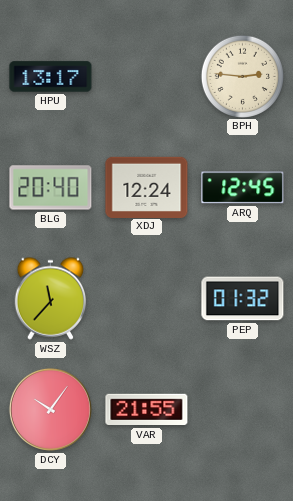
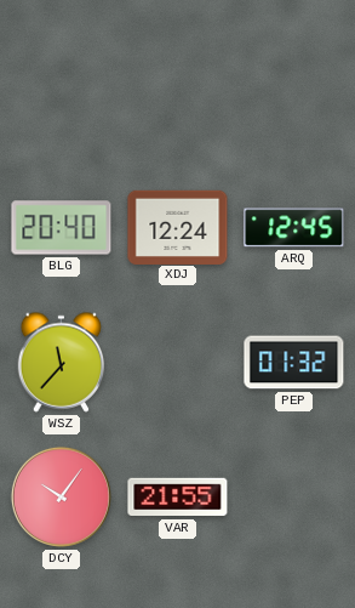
HPU: 13:17 -> none
BPH: 2:46 -> none
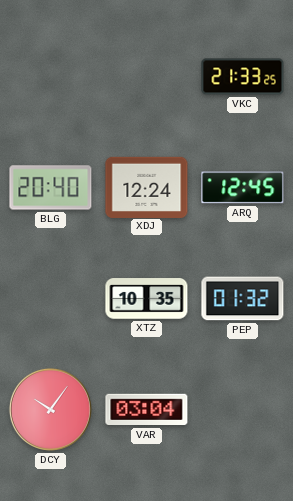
VKC: none -> 21:33
WSZ: 11:37 -> none
XTZ: none -> 10:35
VAR: 21:55 -> 03:04
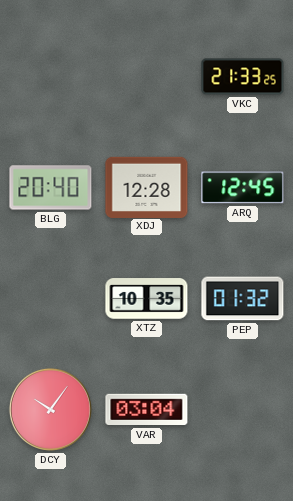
XDJ: 12:24 -> 12:28
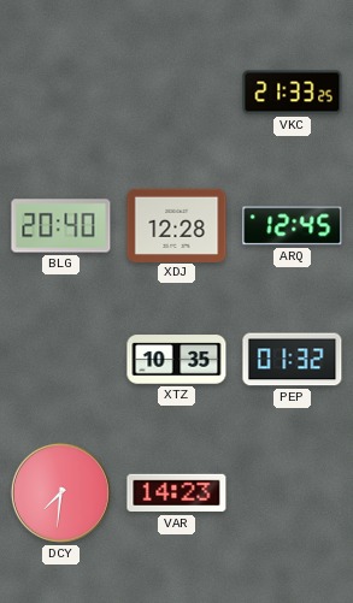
DCY: 10:06 -> 7:31
VAR: 03:04 -> 14:23
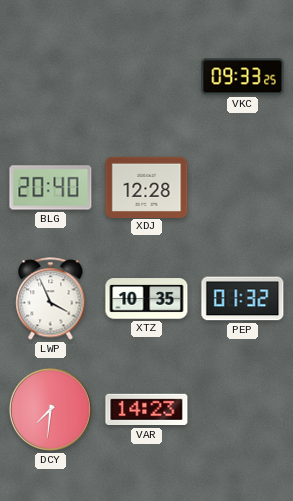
VKC: 21:33 -> 09:33
ARQ: 12:45 -> none
LWP: none -> 3:56
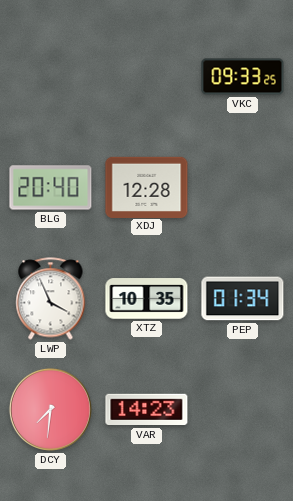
PEP: 01:32 -> 01:34
